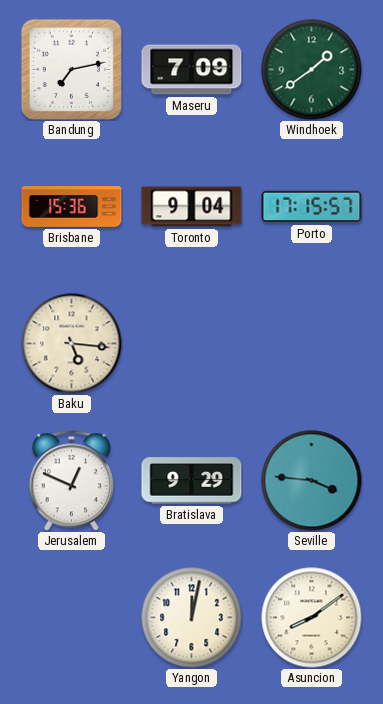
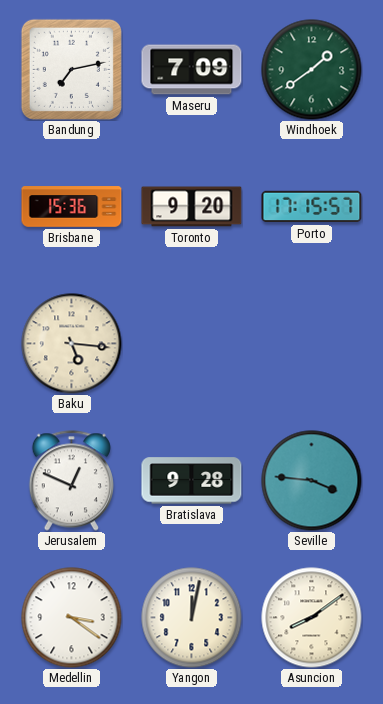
Toronto: 9:04 -> 9:20
Bratislava: 9:29 -> 9:28
Medellin: none -> 3:21
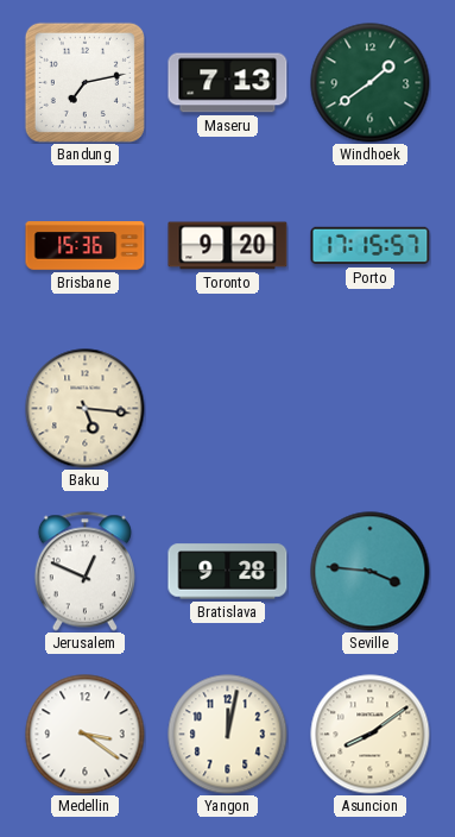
Maseru: 7:09 -> 7:13
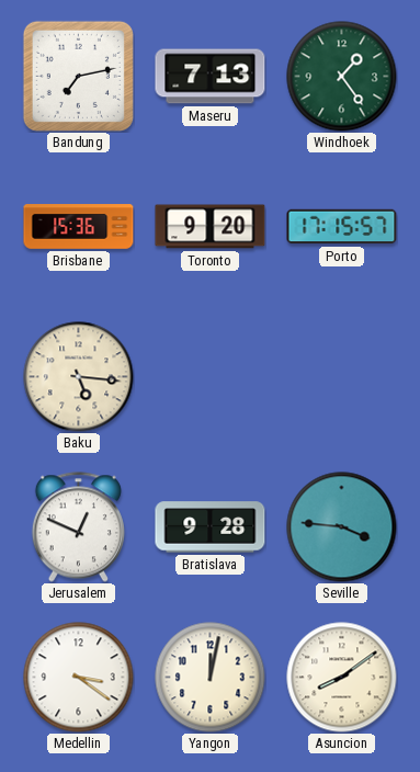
Windhoek: 1:39 -> 1:24
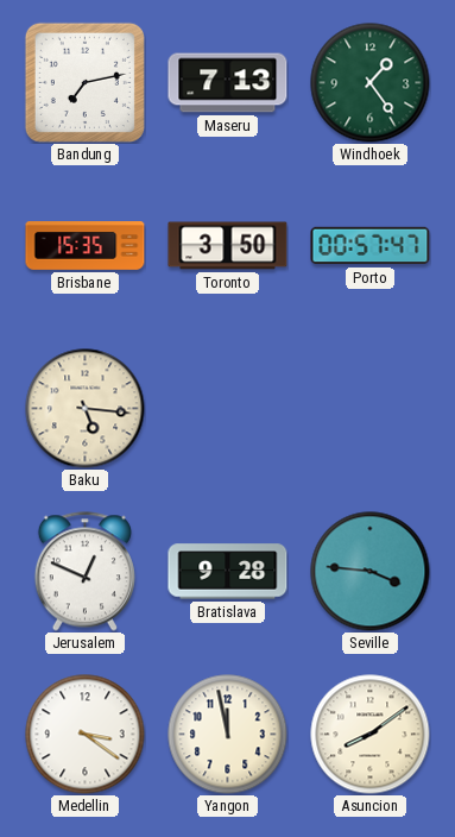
Brisbane: 15:36 -> 15:35
Toronto: 9:20 -> 3:50
Porto: 17:15 -> 00:57
Yangon: 12:02 -> 11:58
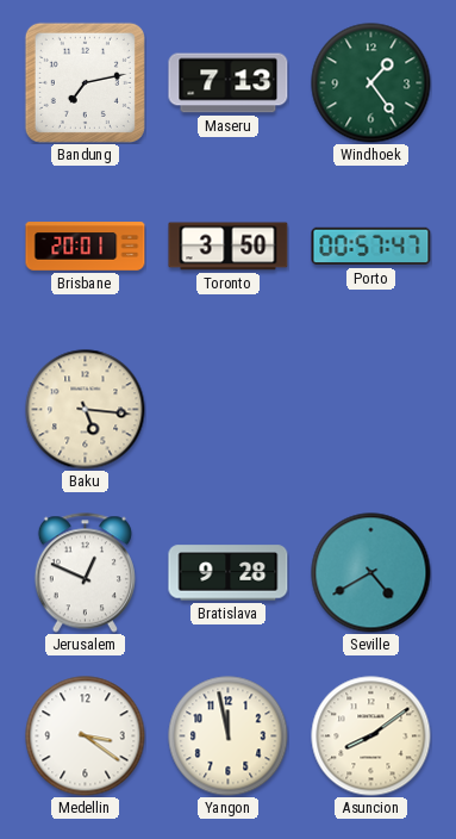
Brisbane: 15:35 -> 20:01
Seville: 3:46 -> 4:40
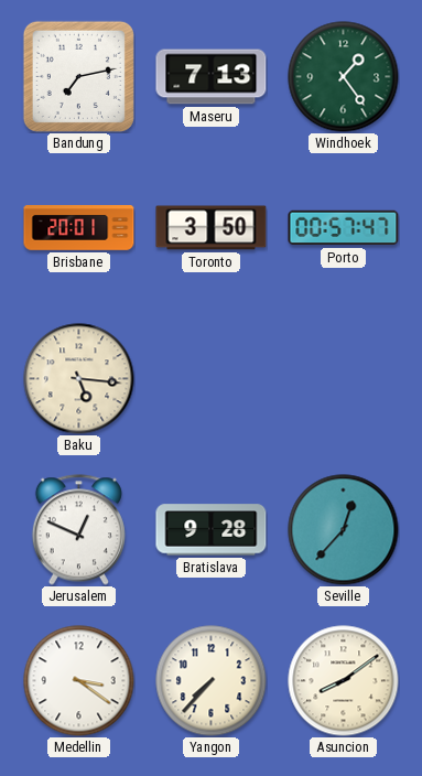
Seville: 4:40 -> 12:37
Yangon: 11:58 -> 7:37
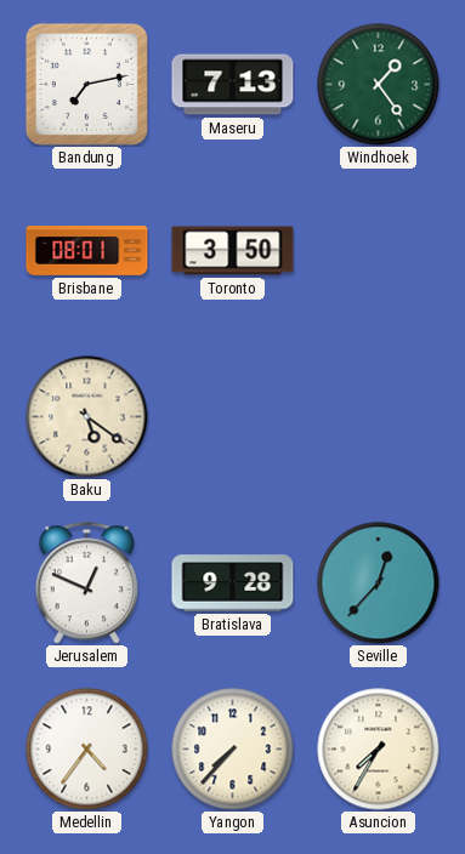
Brisbane: 20:01 -> 08:01
Porto: 00:57 -> none
Baku: 5:16 -> 5:21
Medellin: 3:21 -> 4:36
Asuncion: 8:09 -> 7:35
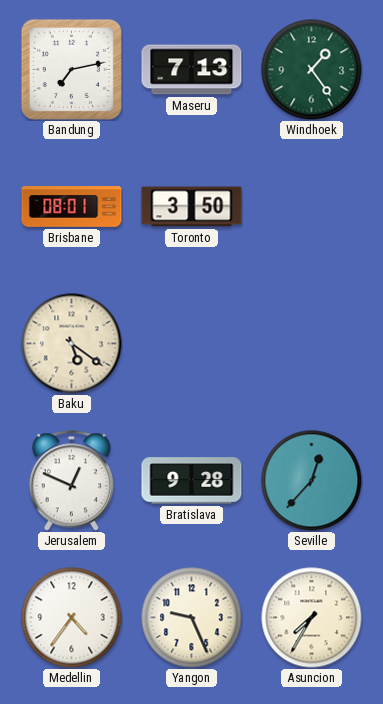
Yangon: 7:37 -> 9:26
